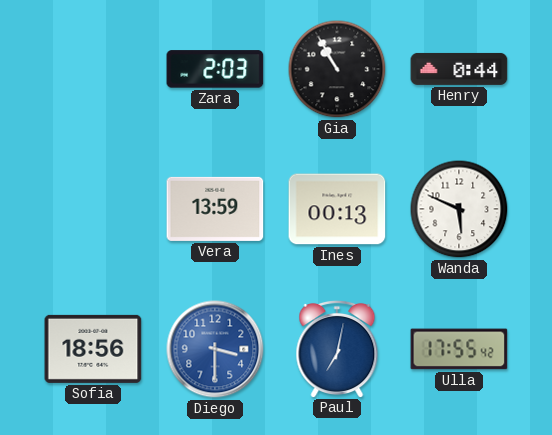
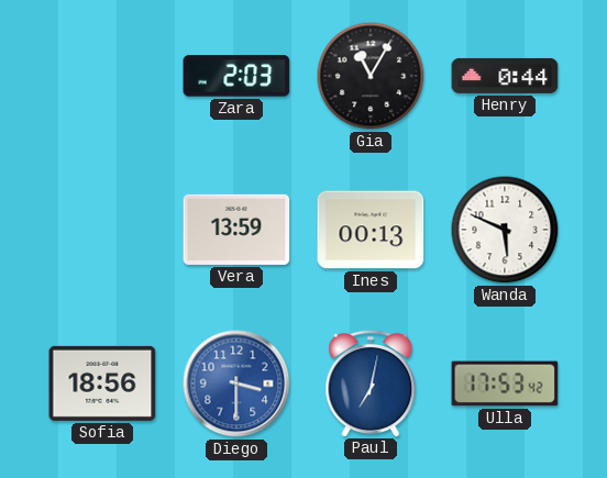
Gia: 10:55 -> 11:05
Ulla: 17:55 -> 17:53
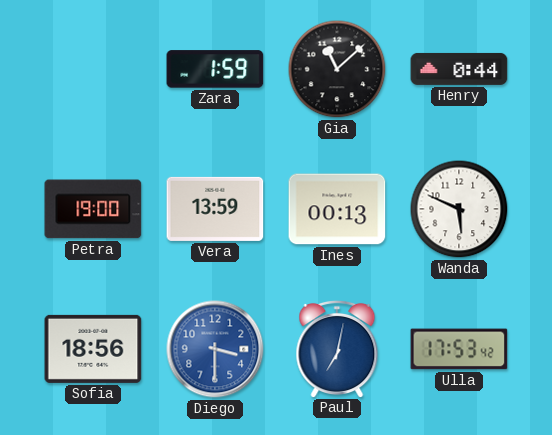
Zara: 2:03 -> 1:59
Gia: 11:05 -> 11:08
Petra: none -> 19:00
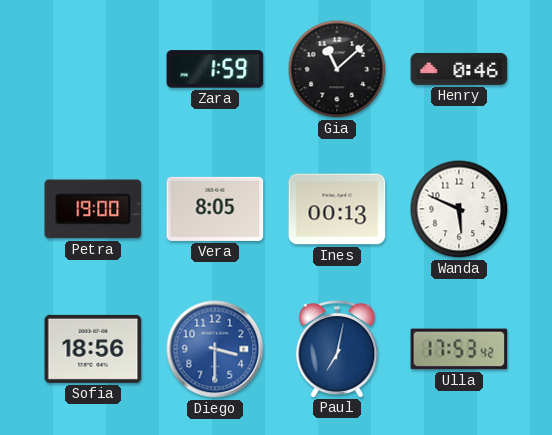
Henry: 0:44 -> 0:46
Vera: 13:59 -> 8:05
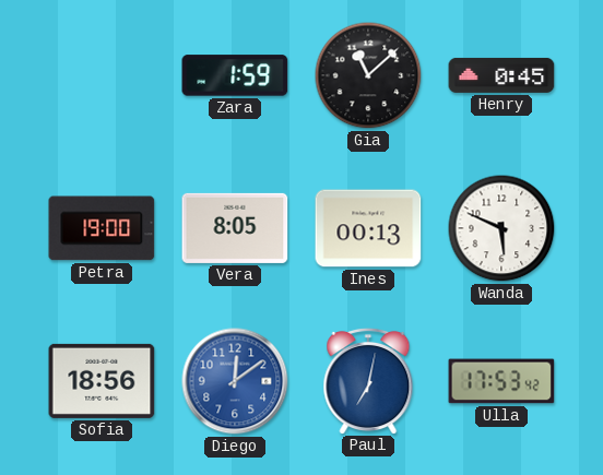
Henry: 0:46 -> 0:45
Diego: 3:30 -> 12:09
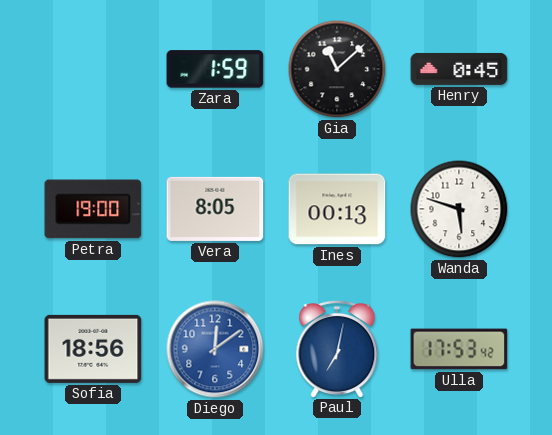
Wanda: 5:49 -> 5:48
